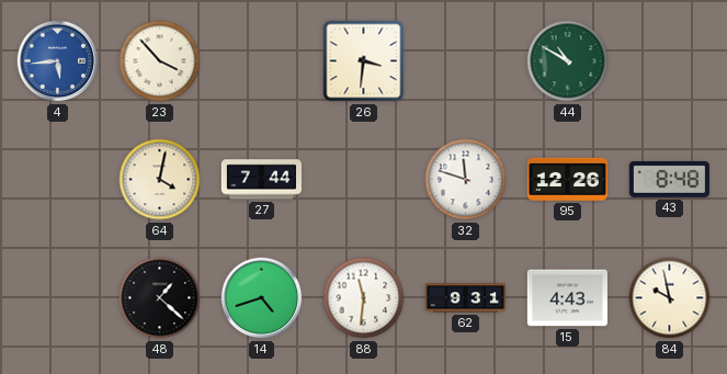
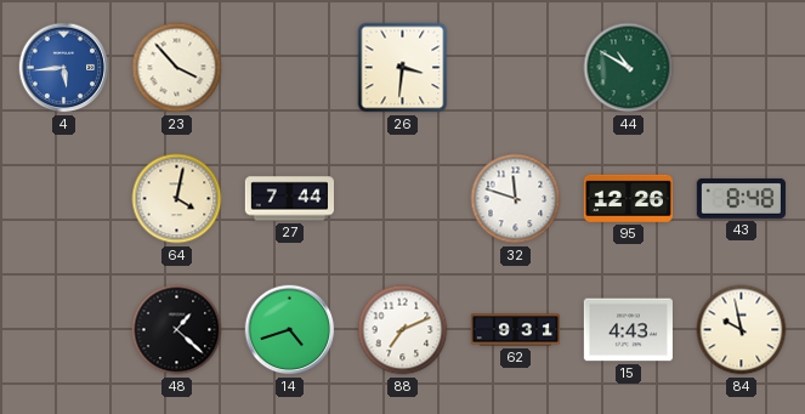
88: 11:31 -> 7:11
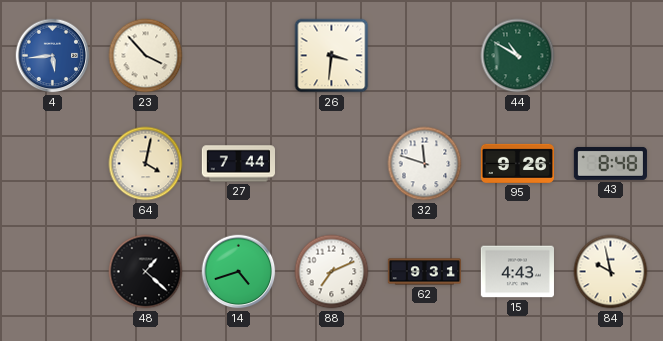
95: 12:26 -> 9:26
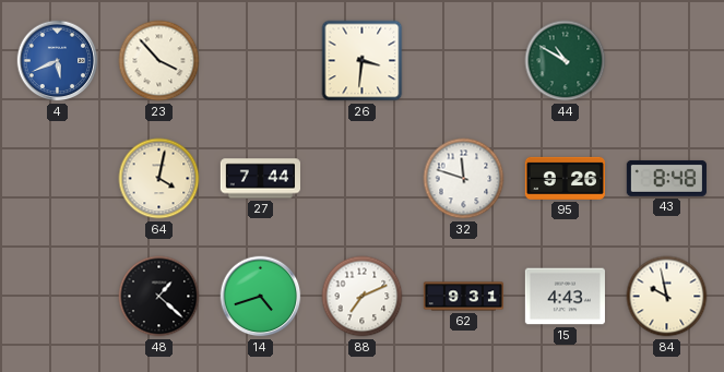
4: 5:44 -> 5:41
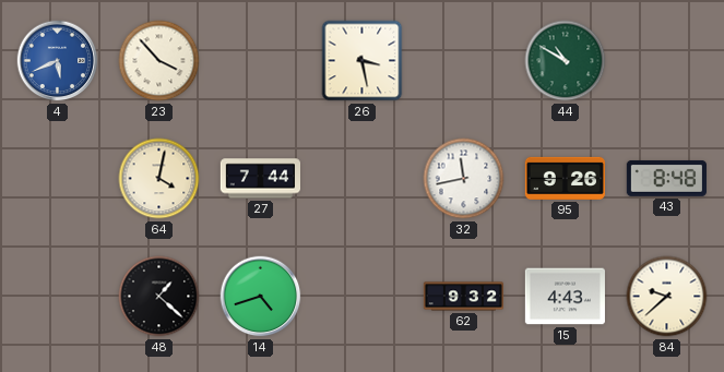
26: 3:31 -> 3:28
32: 11:48 -> 11:43
88: 7:11 -> none
62: 9:31 -> 9:32
84: 9:58 -> 9:38
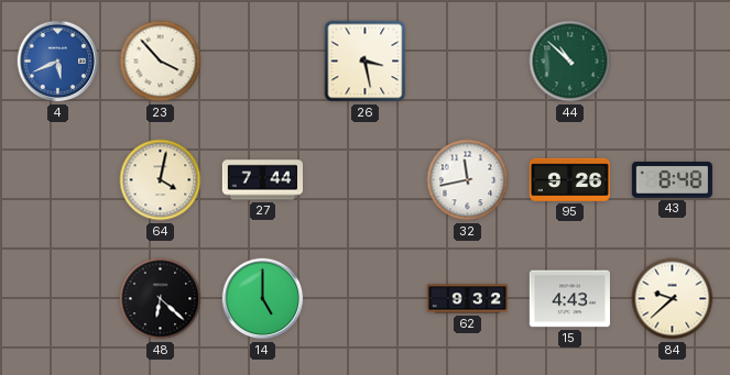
44: 10:50 -> 10:52
48: 1:22 -> 6:22
14: 4:42 -> 5:00
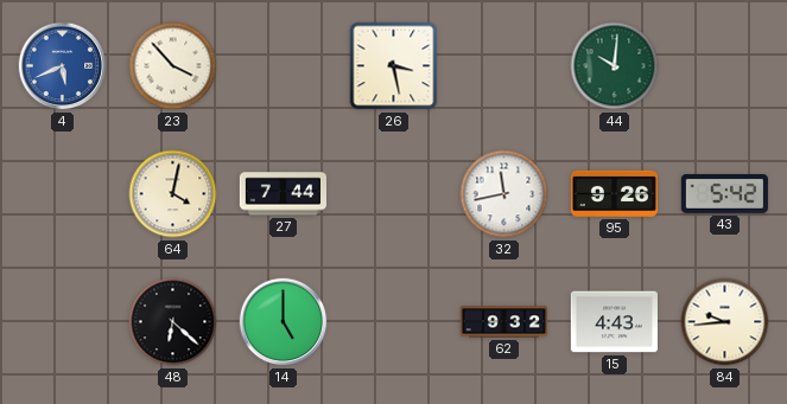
44: 10:52 -> 10:01
43: 8:48 -> 5:42
84: 9:38 -> 9:44
